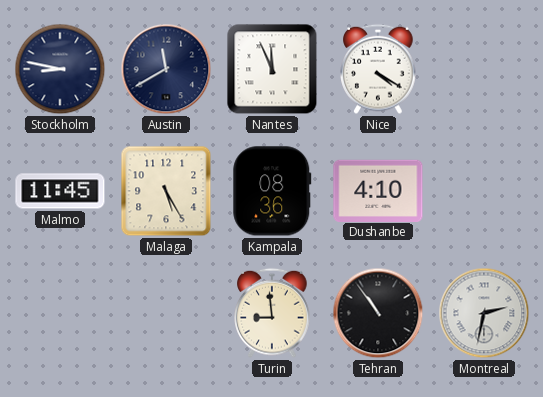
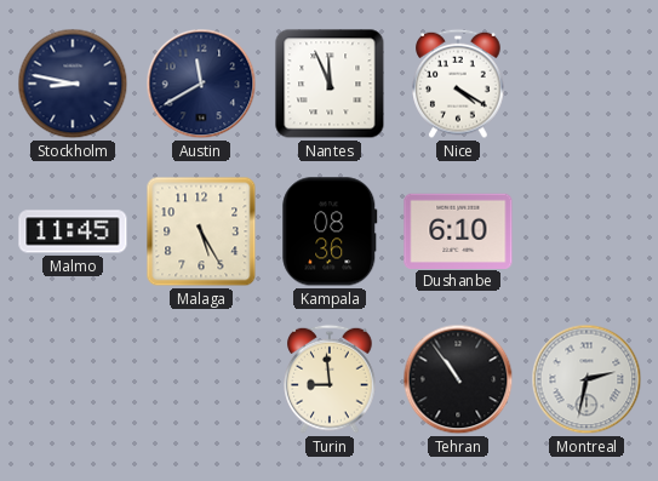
Dushanbe: 4:10 -> 6:10
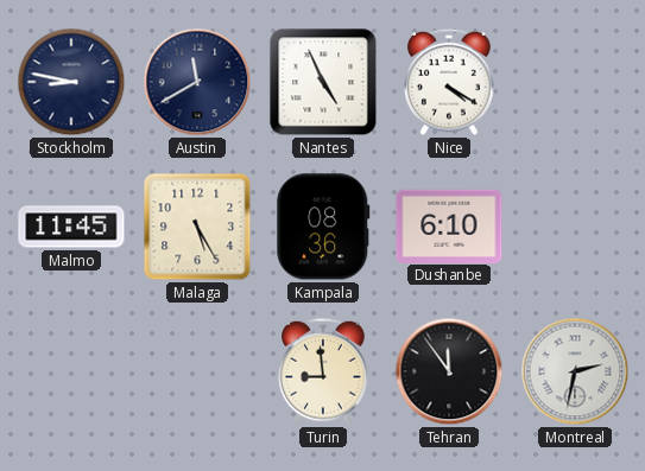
Nantes: 11:56 -> 4:56
Tehran: 10:54 -> 11:54
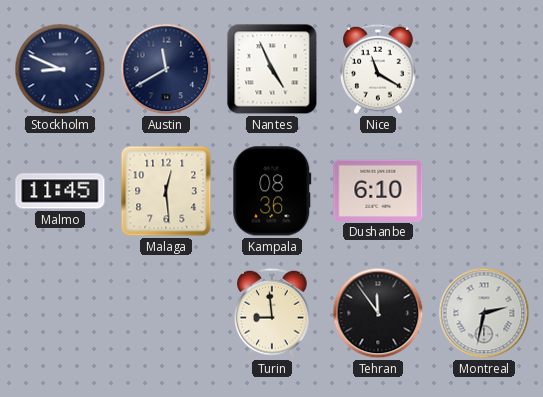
Stockholm: 8:47 -> 8:49
Nice: 4:20 -> 11:20
Malaga: 5:25 -> 12:29
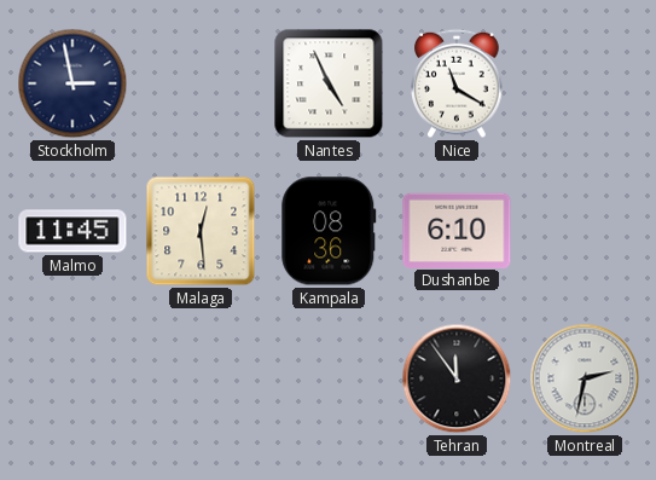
Stockholm: 8:49 -> 2:58
Austin: 11:40 -> none
Turin: 8:59 -> none
